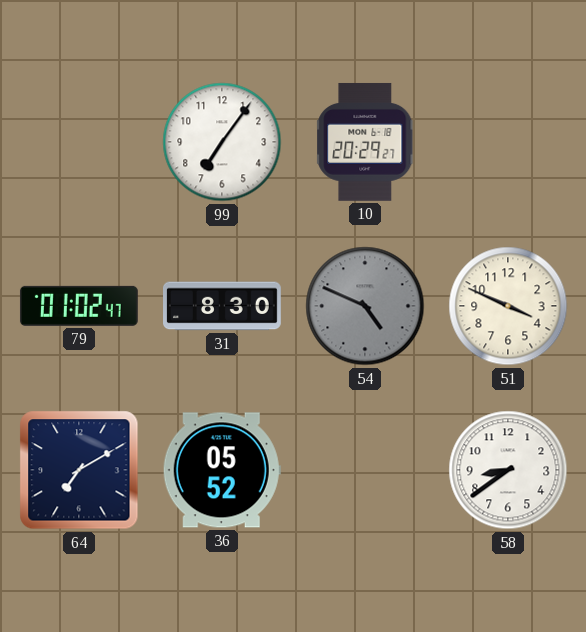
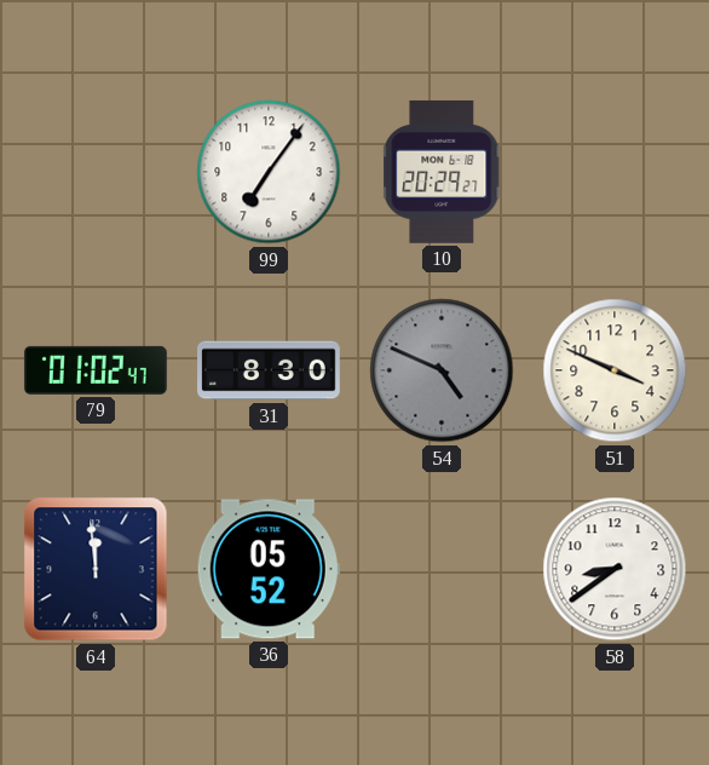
64: 7:10 -> 11:59
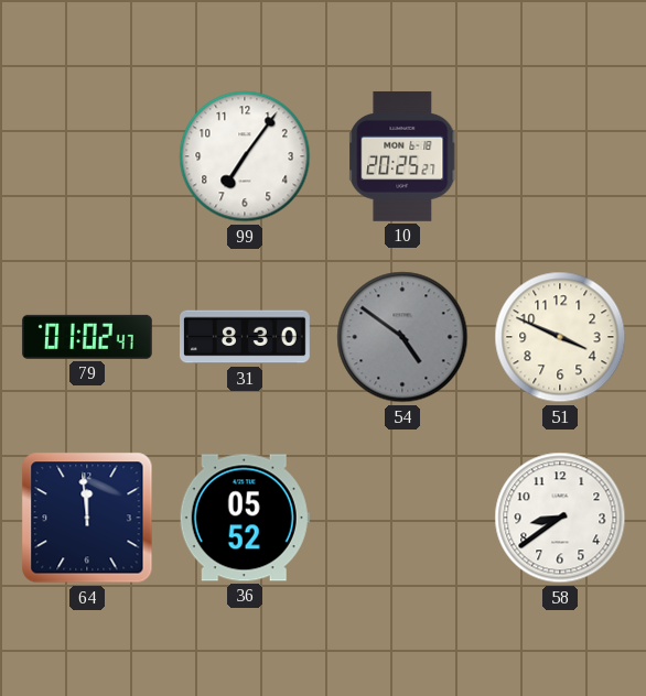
10: 20:29 -> 20:25
54: 4:49 -> 4:51
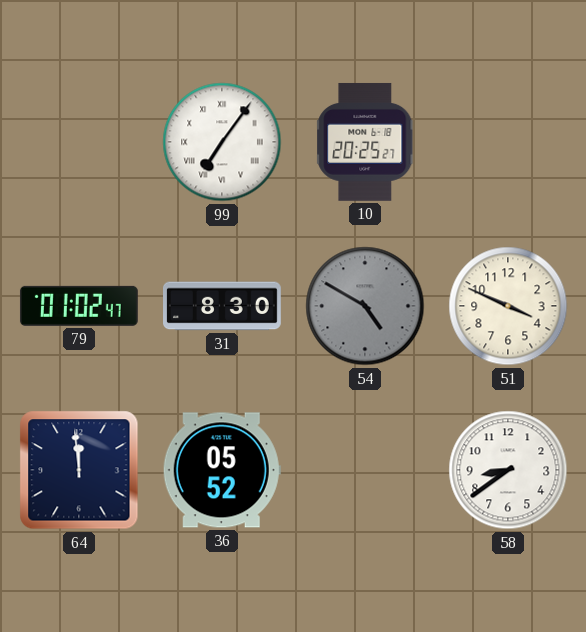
99 numerals: Arabic -> Roman
54: 4:51 -> 4:50
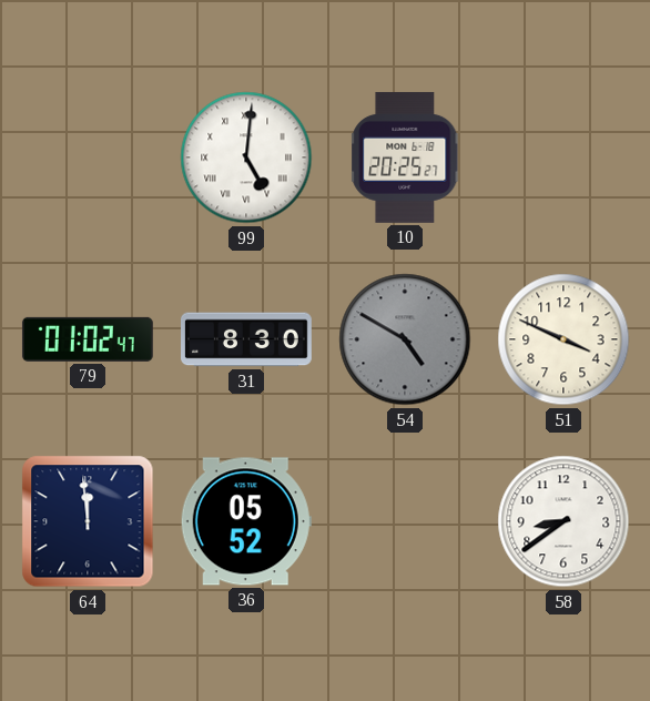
99: 7:06 -> 5:01
